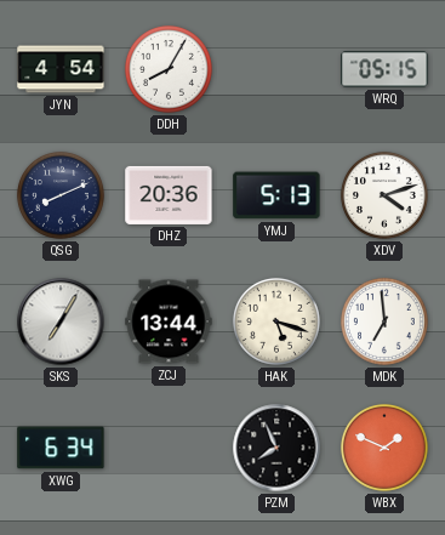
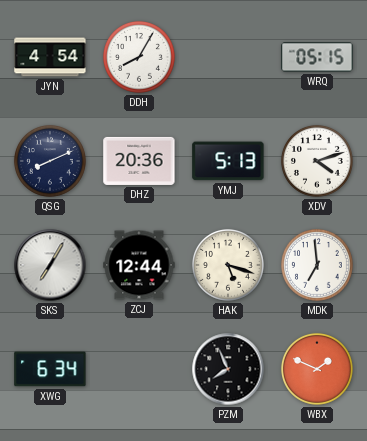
ZCJ: 13:44 -> 12:44
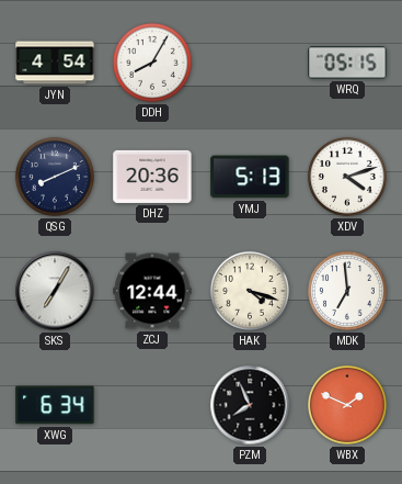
HAK: 5:18 -> 4:18
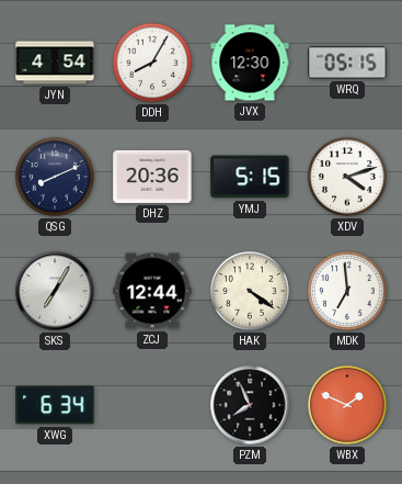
JVX: none -> 12:30
YMJ: 5:13 -> 5:15
HAK: 4:18 -> 4:21
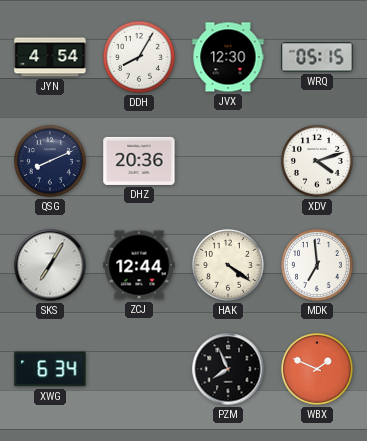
YMJ: 5:15 -> none
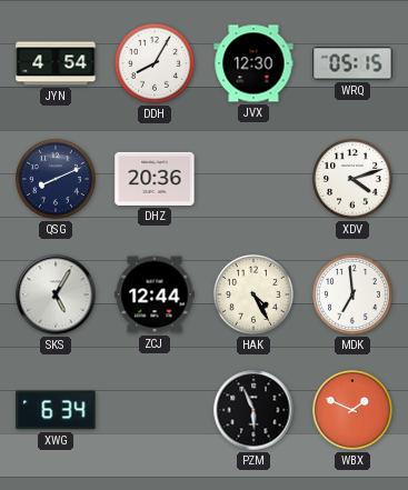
SKS: 7:05 -> 5:05
HAK: 4:21 -> 4:25
PZM: 7:56 -> 5:56
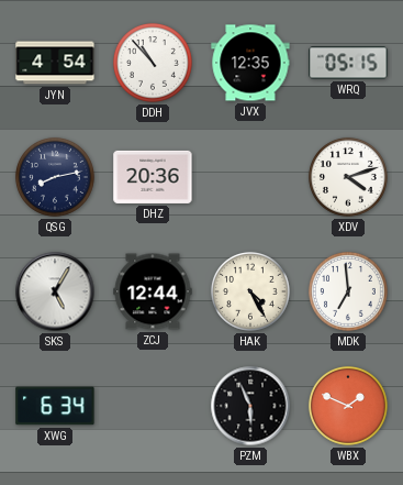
DDH: 8:05 -> 10:53
JVX: 12:30 -> 12:35
QSG: 8:11 -> 8:13
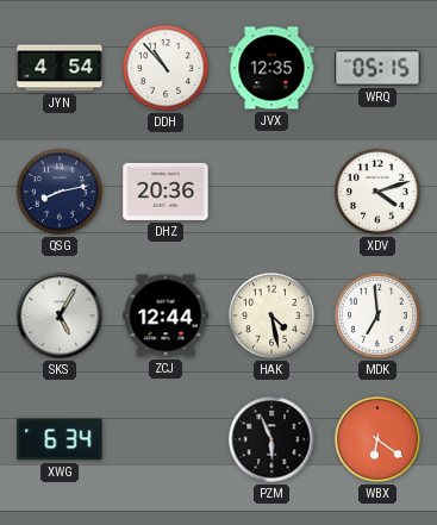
HAK: 4:25 -> 4:28
WBX: 1:49 -> 6:21
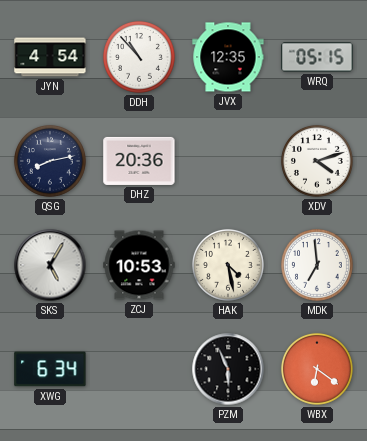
ZCJ: 12:44 -> 10:53
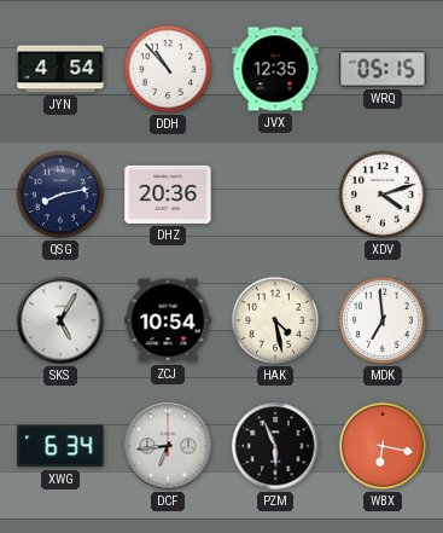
ZCJ: 10:53 -> 10:54
DCF: none -> 6:44
WBX: 6:21 -> 6:17
